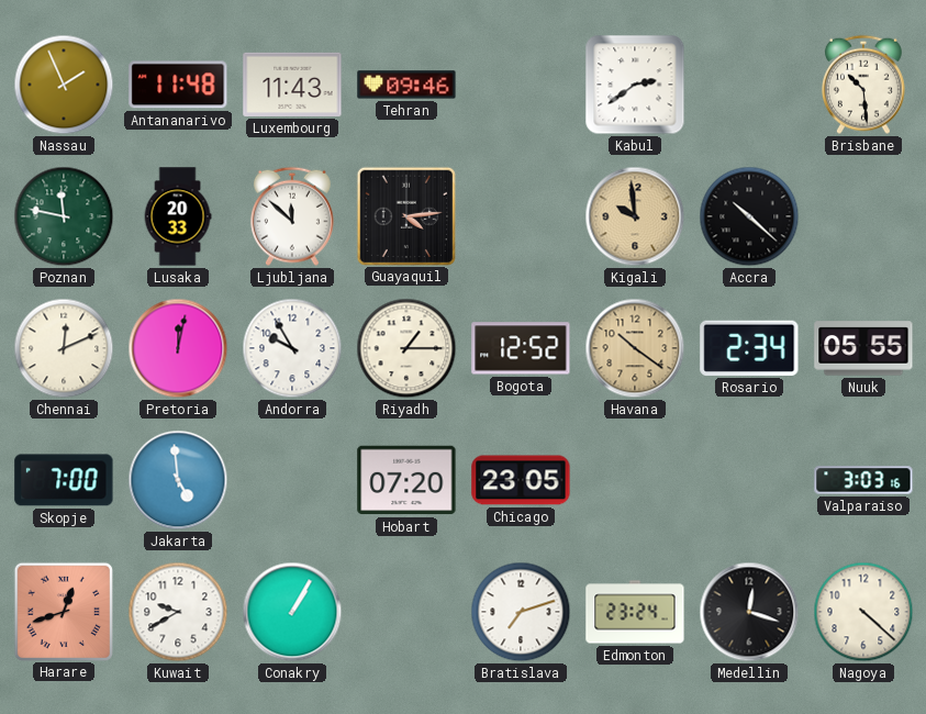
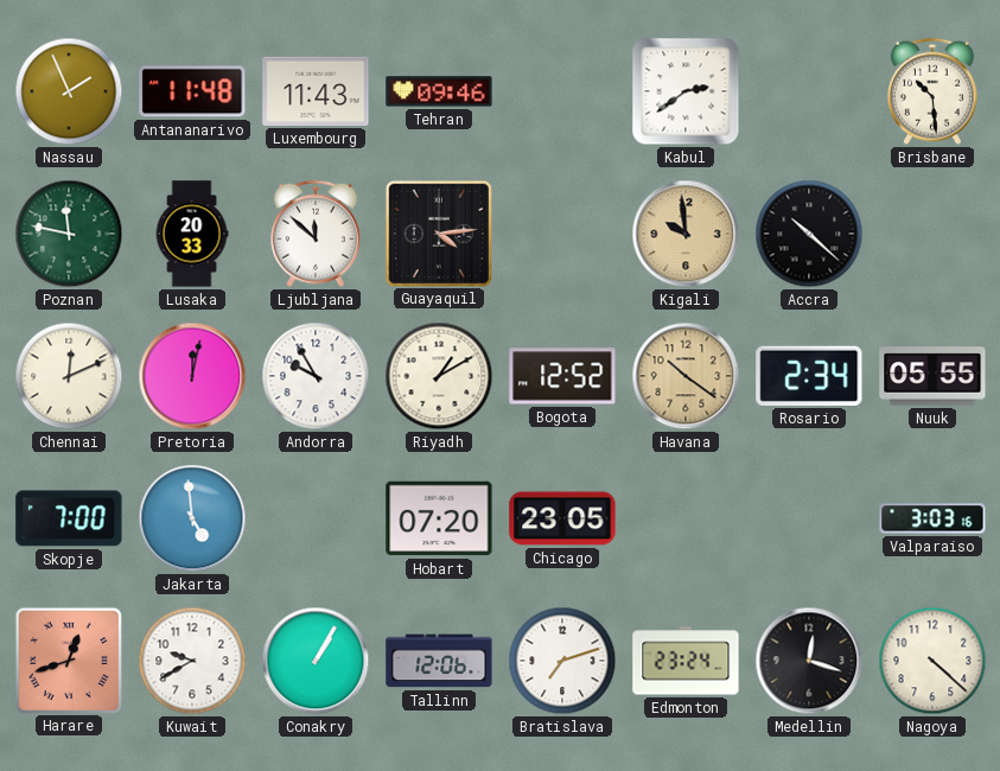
Riyadh: 1:15 -> 1:10
Tallinn: none -> 12:06
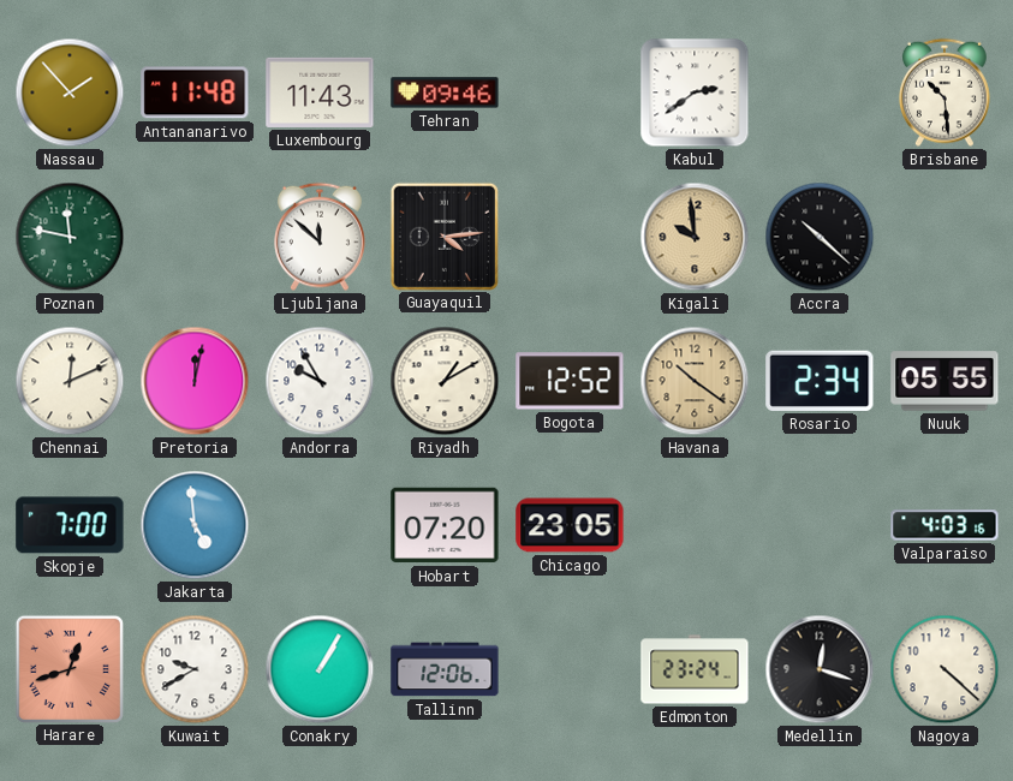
Nassau: 1:56 -> 1:53
Lusaka: 20:33 -> none
Valparaiso: 3:03 -> 4:03
Bratislava: 7:12 -> none
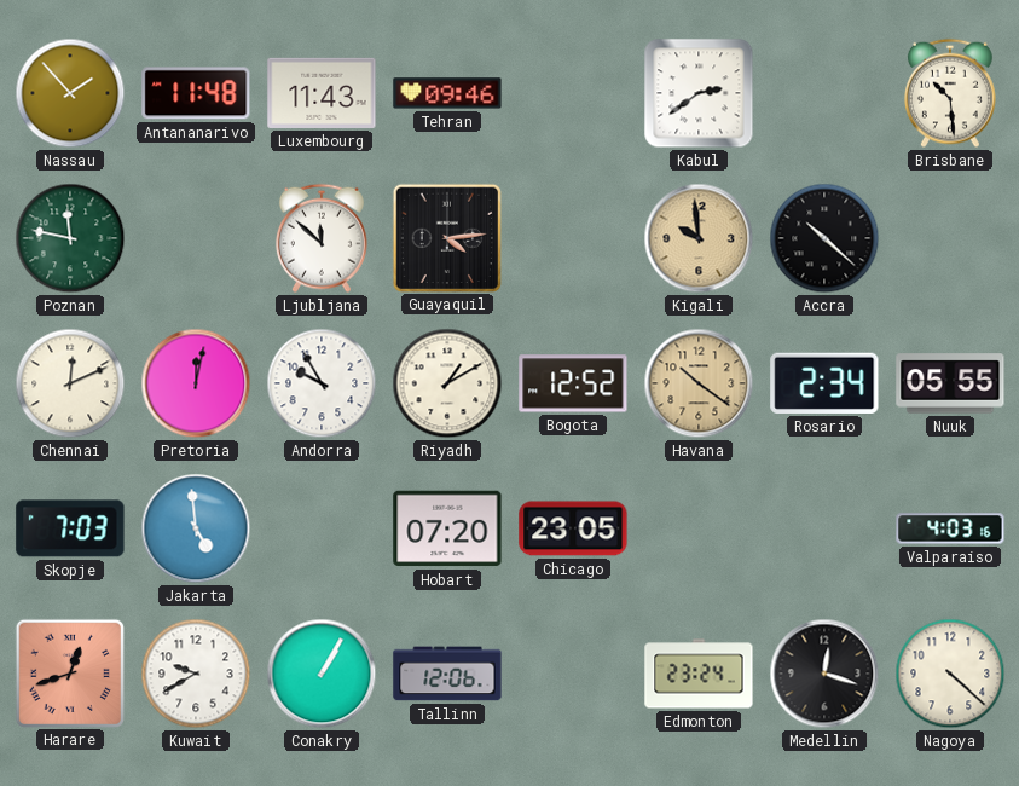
Skopje: 7:00 -> 7:03
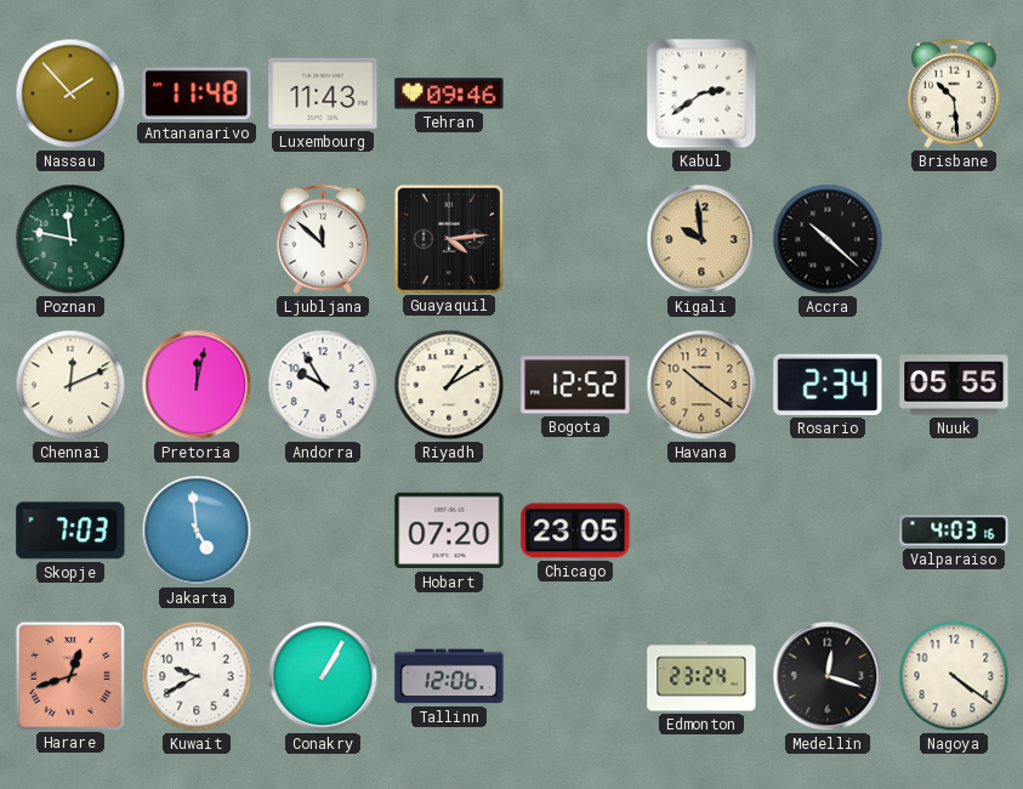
Nagoya: 4:22 -> 4:21
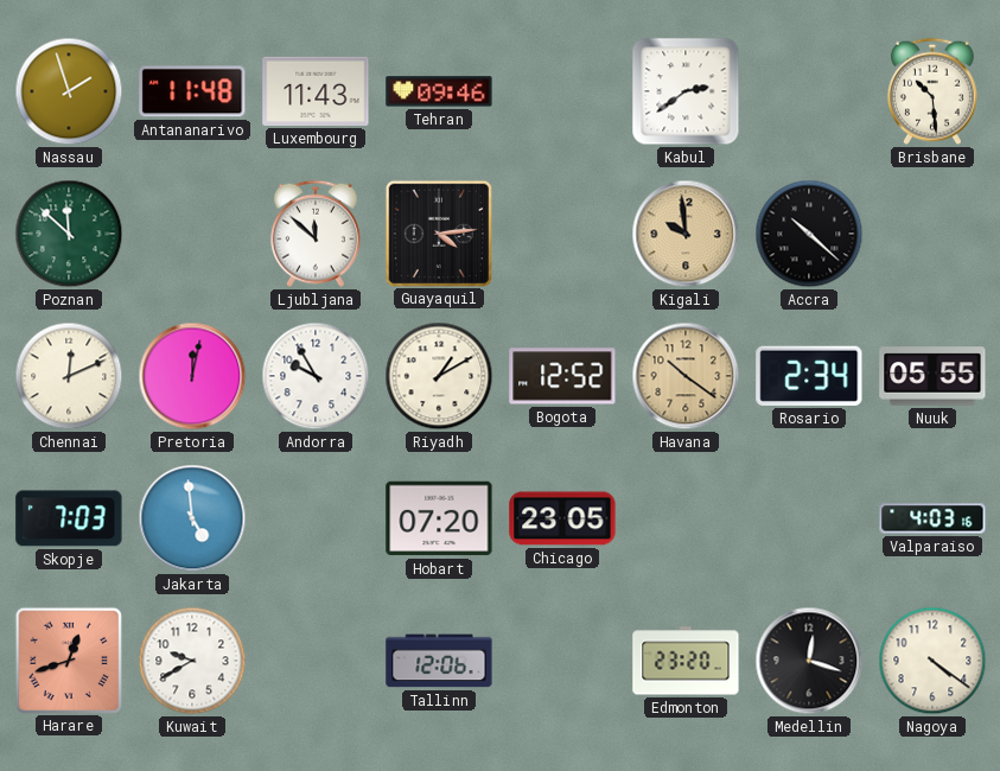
Nassau: 1:53 -> 1:57
Poznan: 11:47 -> 11:52
Conakry: 1:05 -> none
Edmonton: 23:24 -> 23:20
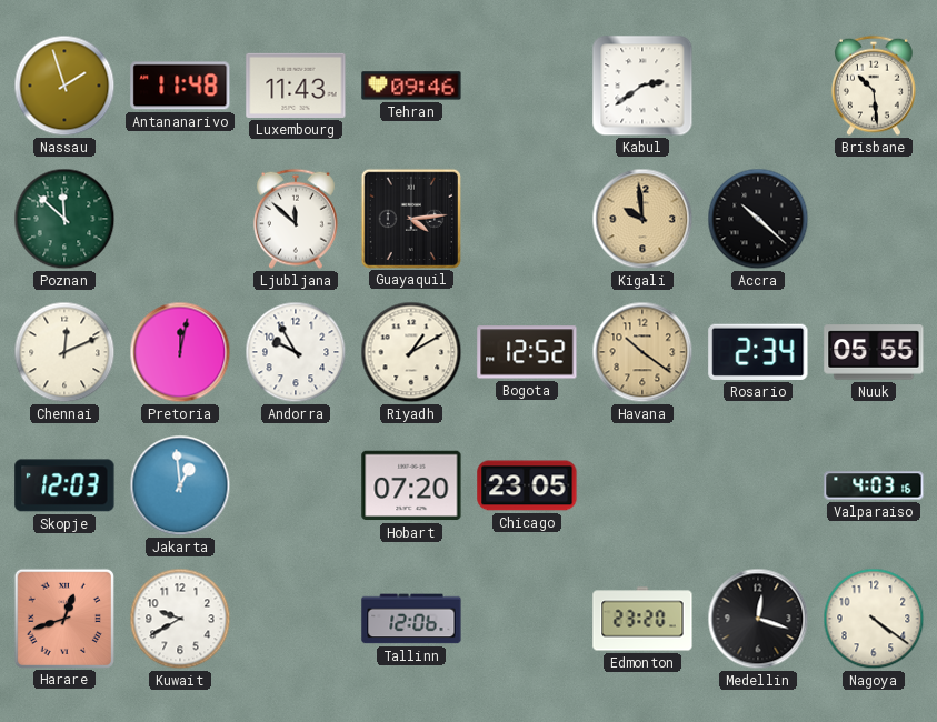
Skopje: 7:03 -> 12:03
Jakarta: 4:59 -> 12:59
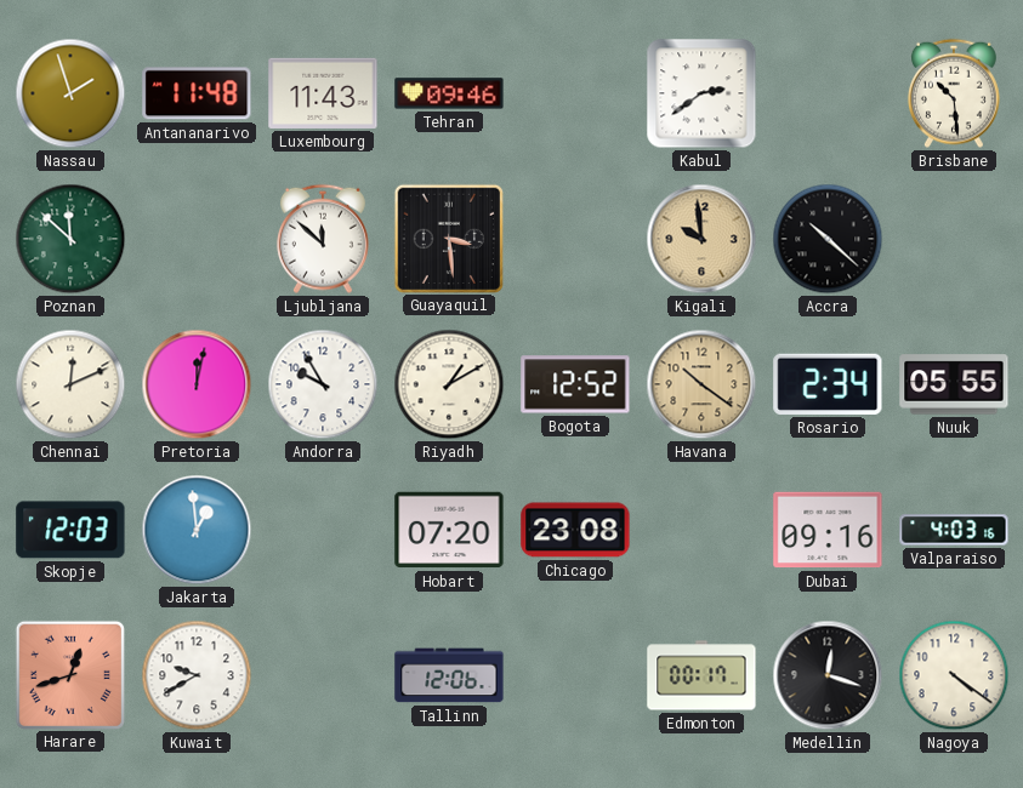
Guayaquil: 4:14 -> 3:29
Chicago: 23:05 -> 23:08
Dubai: none -> 09:16
Edmonton: 23:20 -> 00:17
